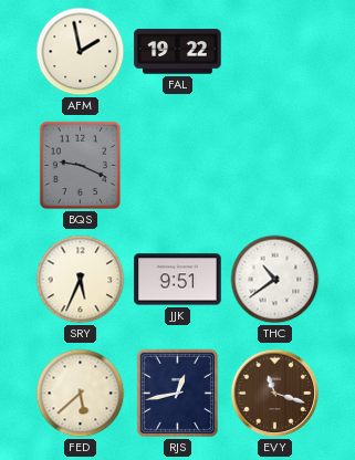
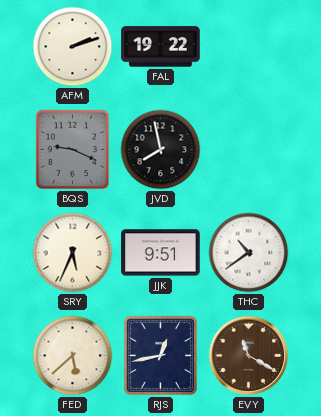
AFM: 1:58 -> 2:12
JVD: none -> 7:58
EVY: 11:18 -> 11:20
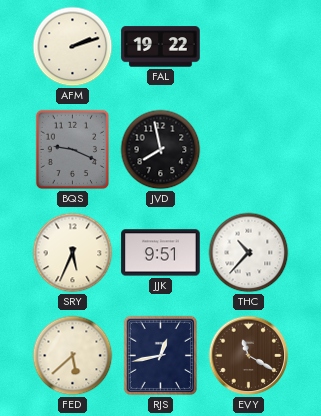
THC: 10:39 -> 10:37
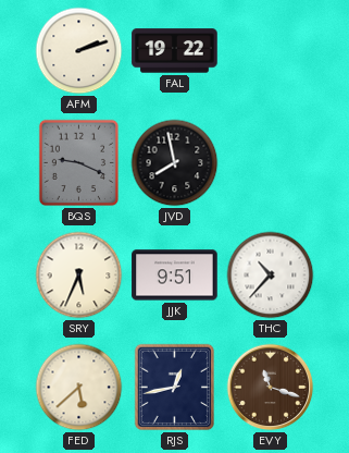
EVY: 11:20 -> 11:18
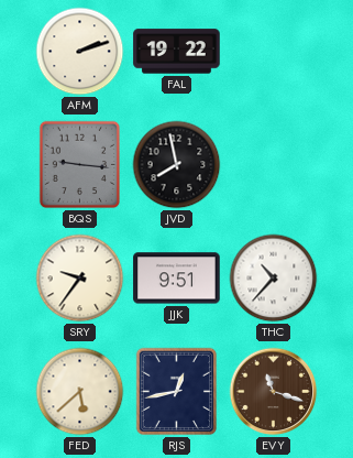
BQS: 9:19 -> 9:16
SRY: 5:34 -> 9:36
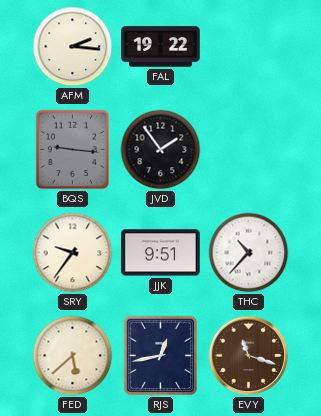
AFM: 2:12 -> 2:16
JVD: 7:58 -> 1:54
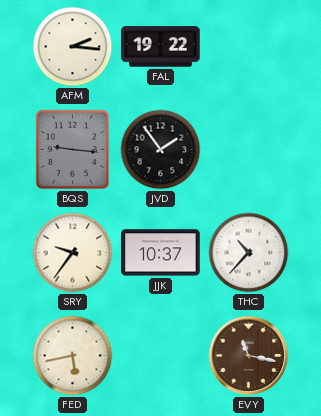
JJK: 9:51 -> 10:37
FED: 5:38 -> 5:43
RJS: 12:43 -> none
EVY: 11:18 -> 11:17
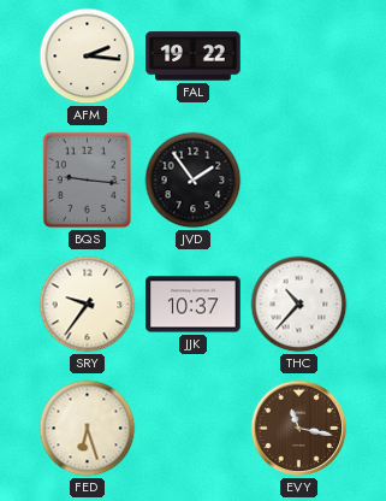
FED: 5:43 -> 6:27
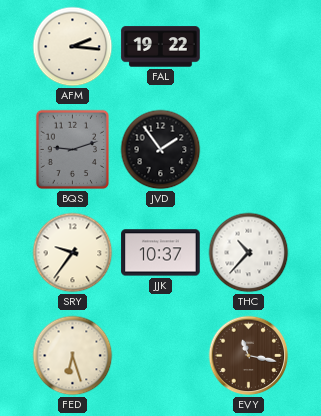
BQS: 9:16 -> 9:12
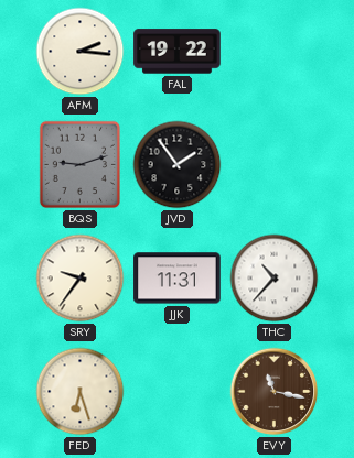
JJK: 10:37 -> 11:31
